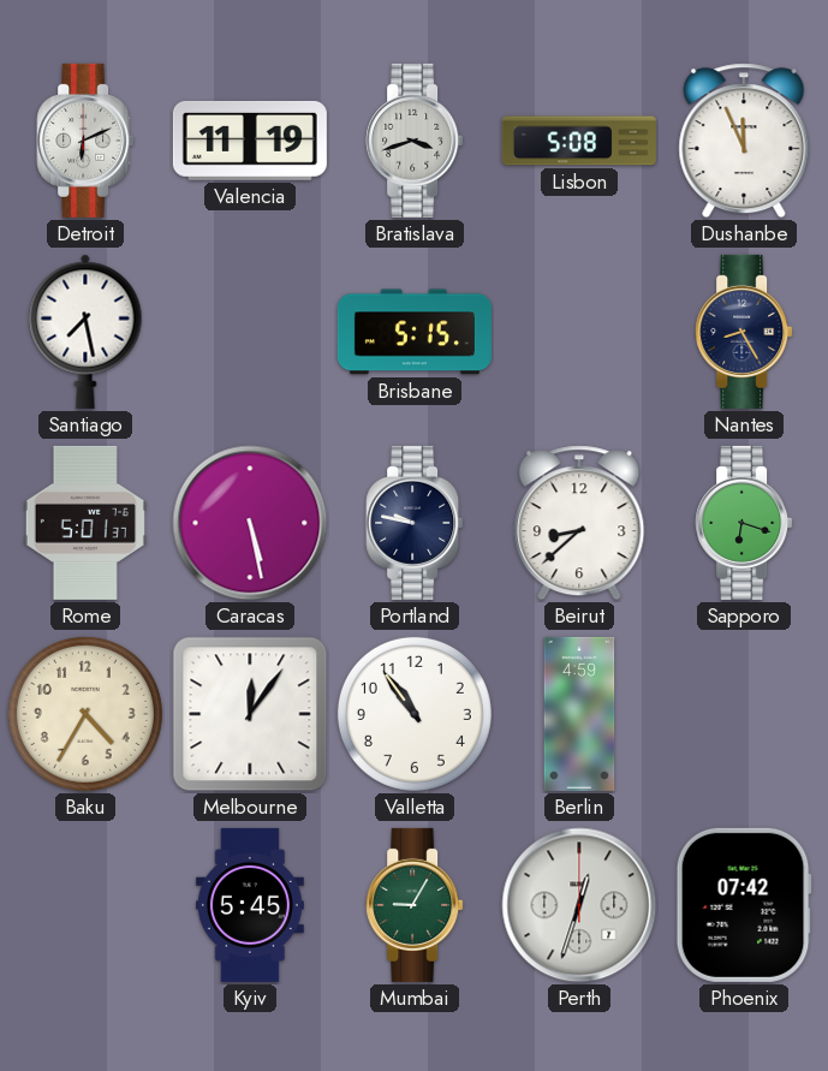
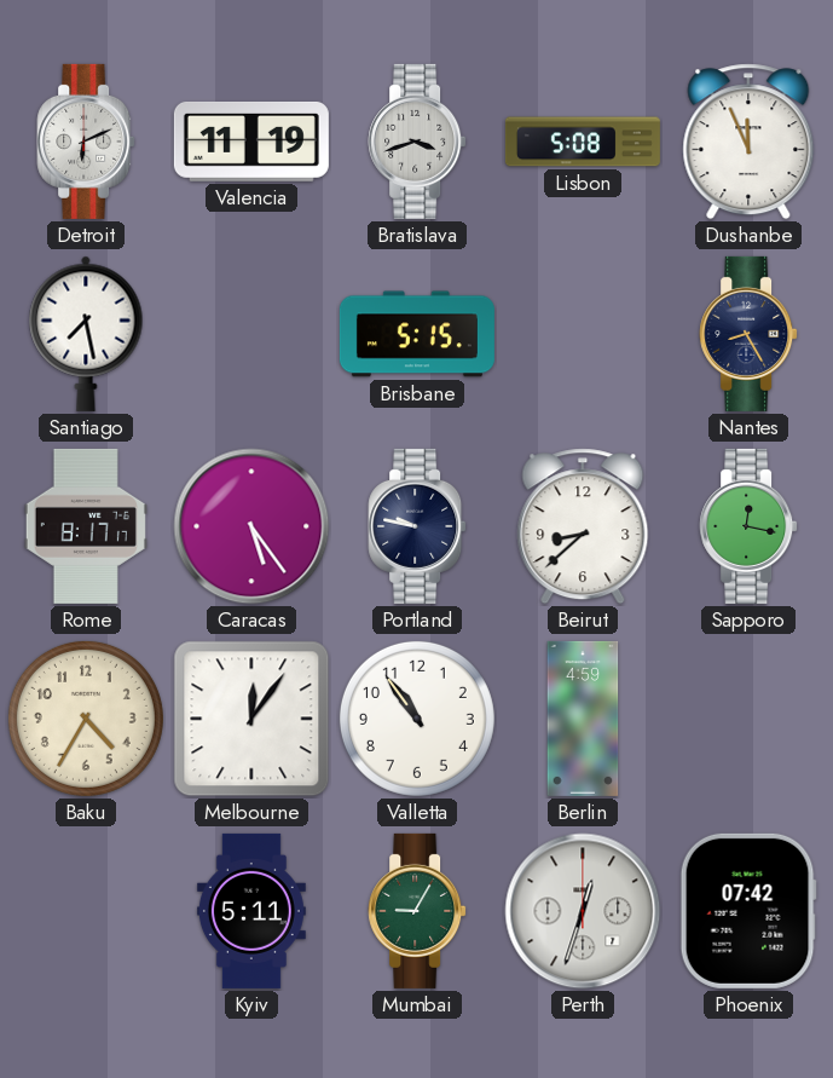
Rome: 5:01 -> 8:17
Caracas: 5:28 -> 5:24
Sapporo: 6:18 -> 12:17
Kyiv: 5:45 -> 5:11
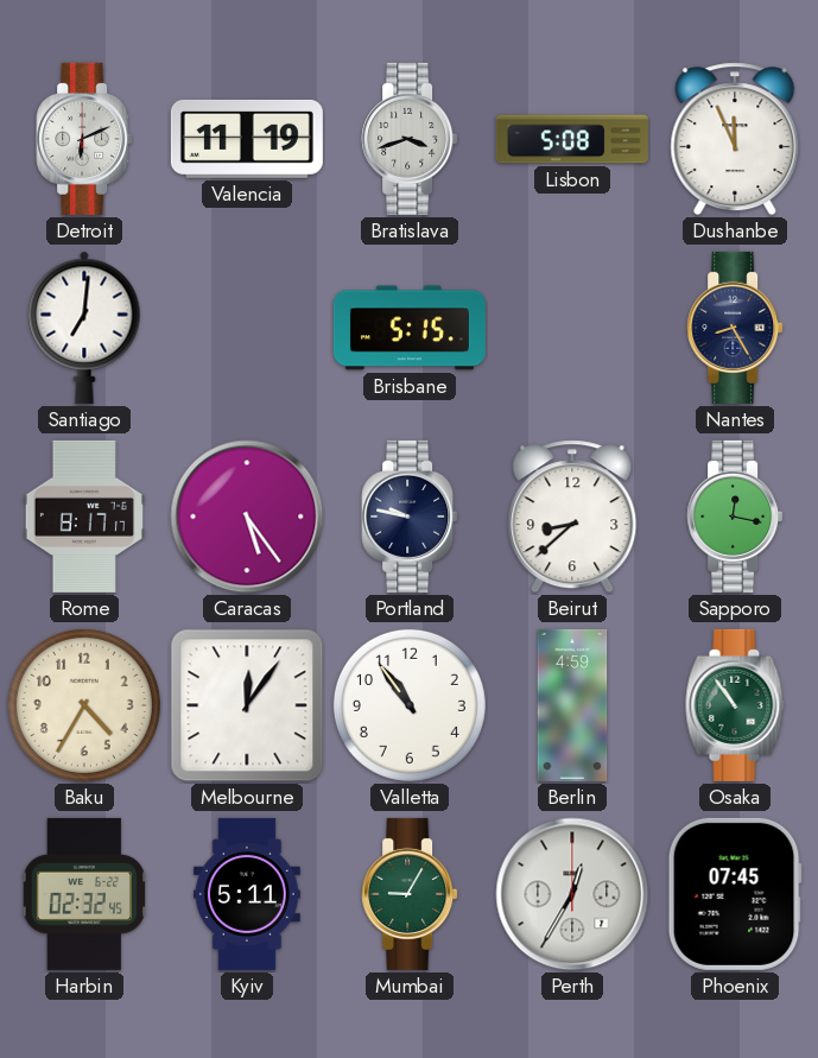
Santiago: 7:28 -> 7:01
Osaka: none -> 10:54
Harbin: none -> 02:32
Perth: 12:33 -> 12:35
Phoenix: 07:42 -> 07:45
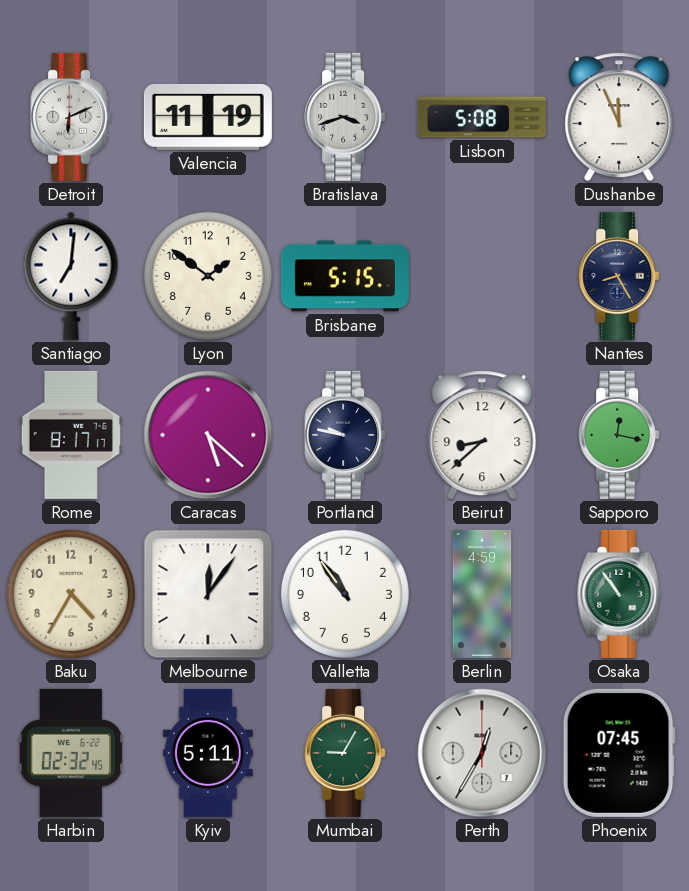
Lyon: none -> 1:51
Caracas: 5:24 -> 5:22
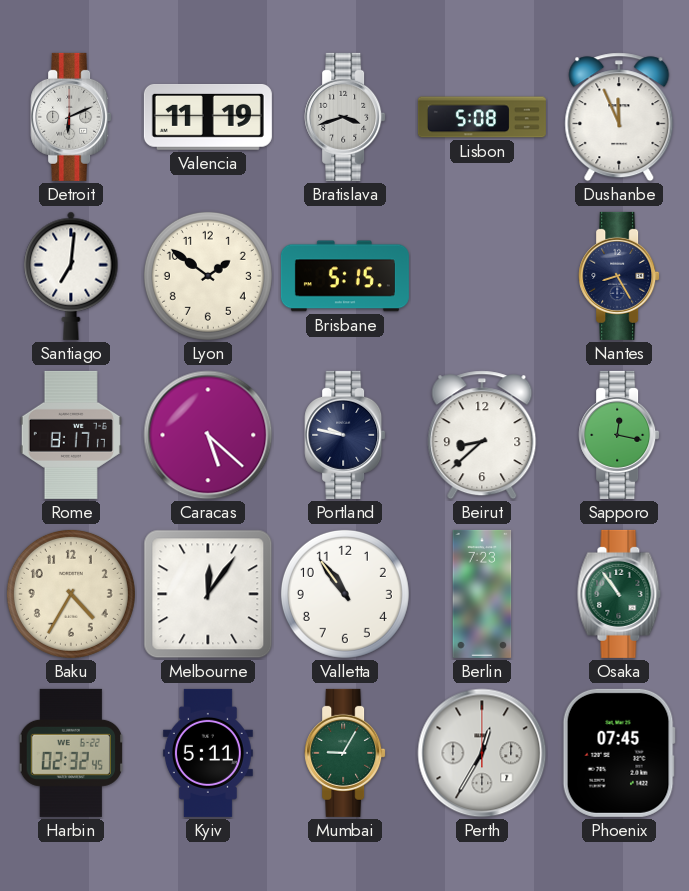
Berlin: 4:59 -> 7:23
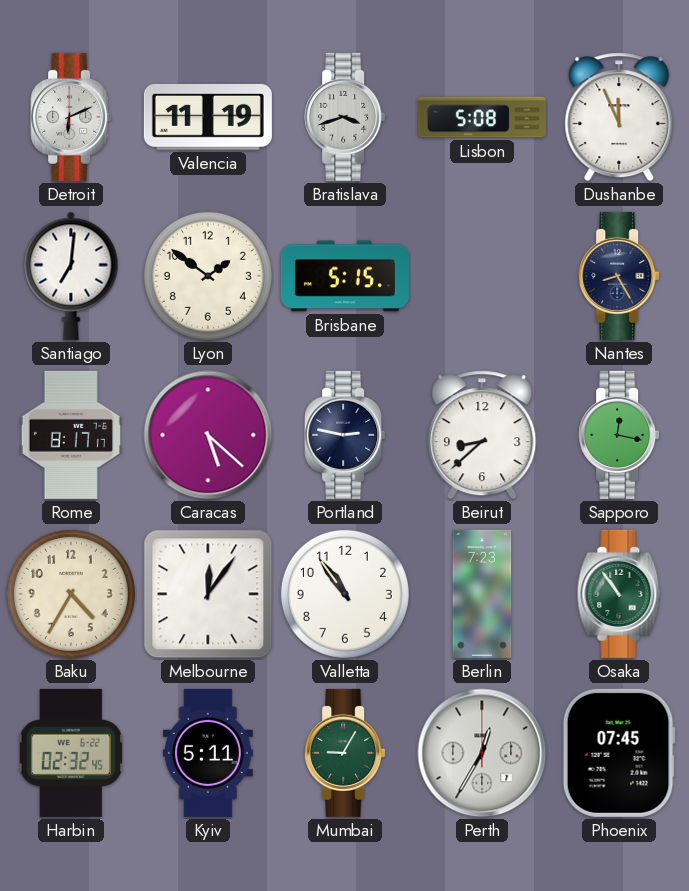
Portland: 9:47 -> 2:47
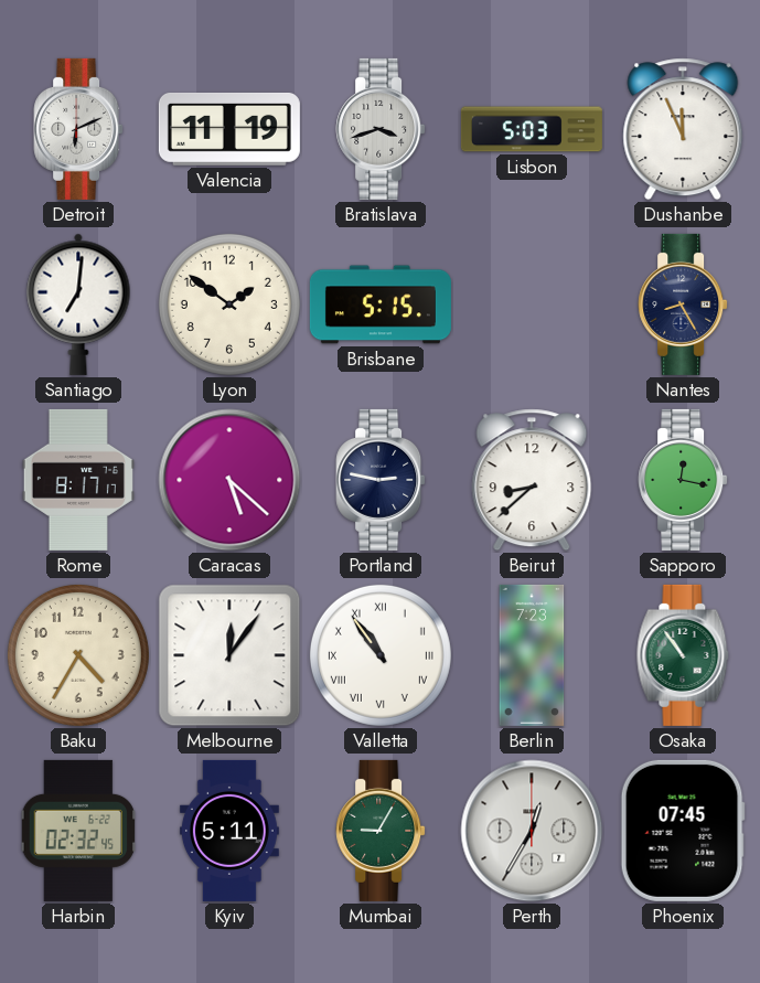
Lisbon: 5:08 -> 5:03
Valletta numerals: Arabic -> Roman
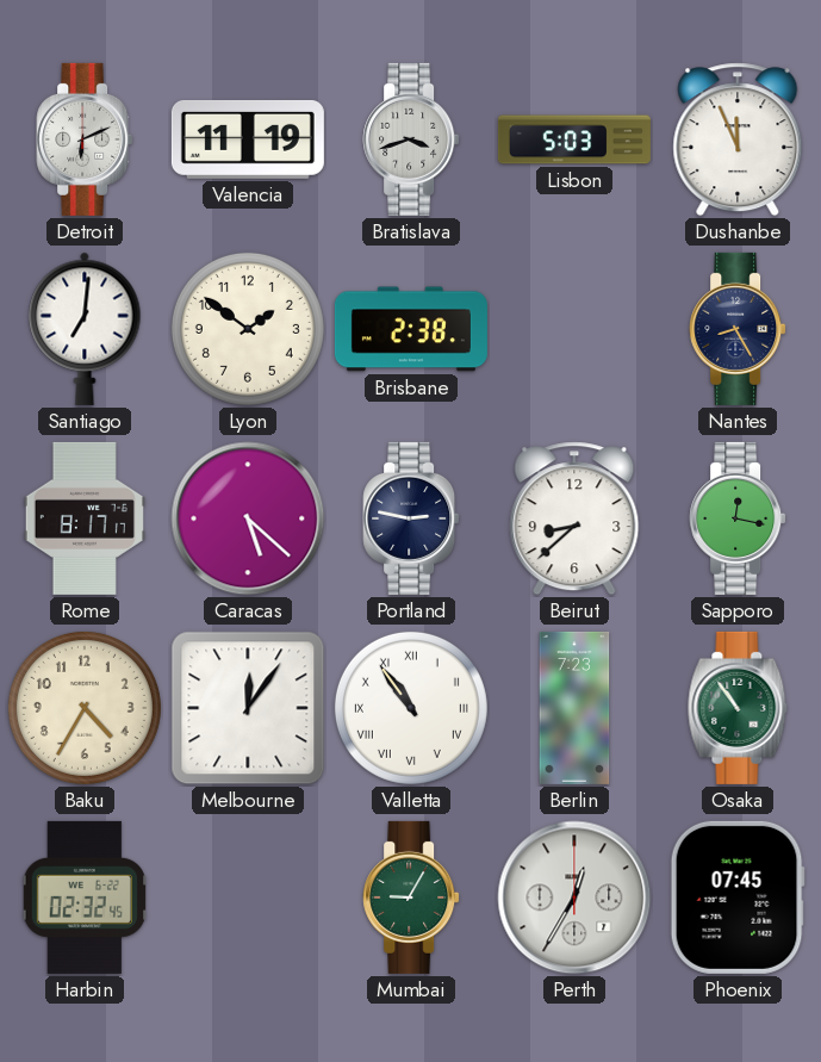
Brisbane: 5:15 -> 2:38
Kyiv: 5:11 -> none
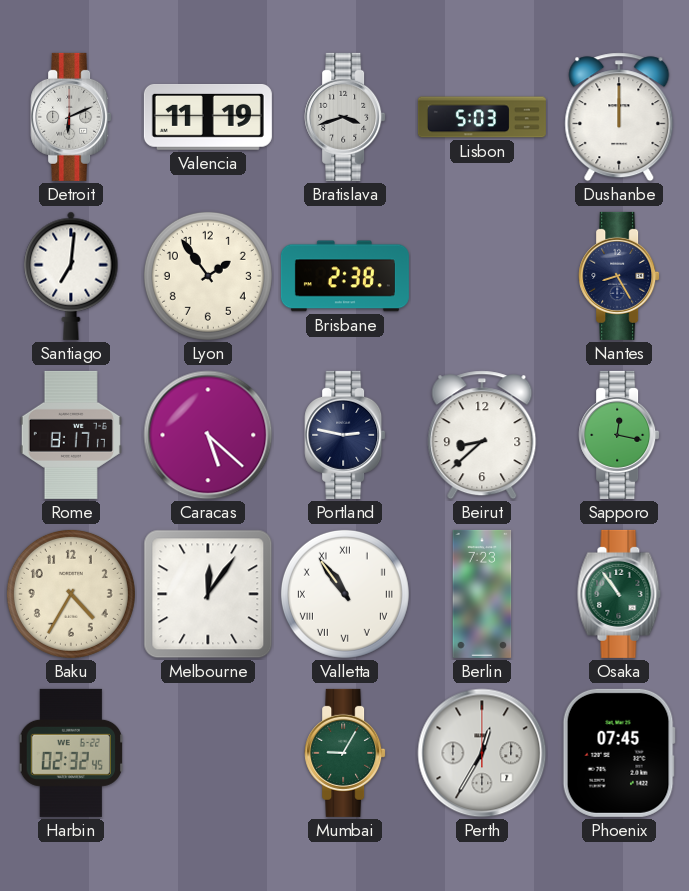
Dushanbe: 11:56 -> 12:00
Lyon: 1:51 -> 1:54
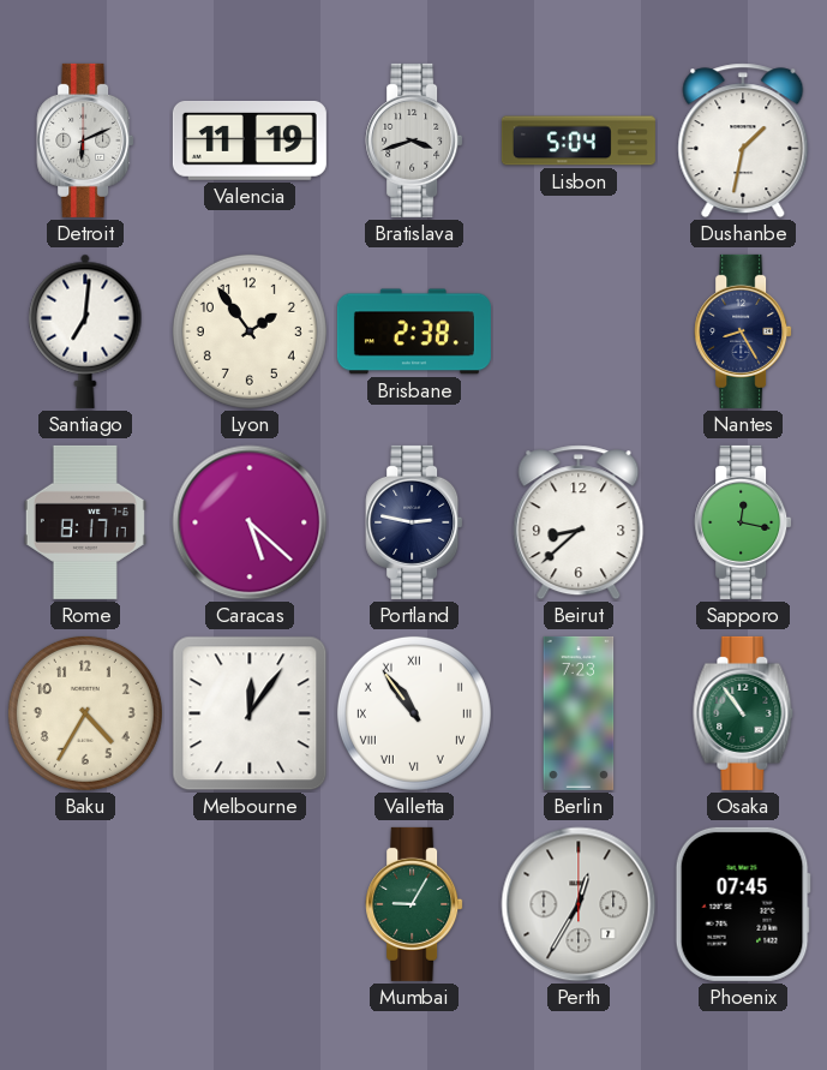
Lisbon: 5:03 -> 5:04
Dushanbe: 12:00 -> 1:32
Harbin: 02:32 -> none
